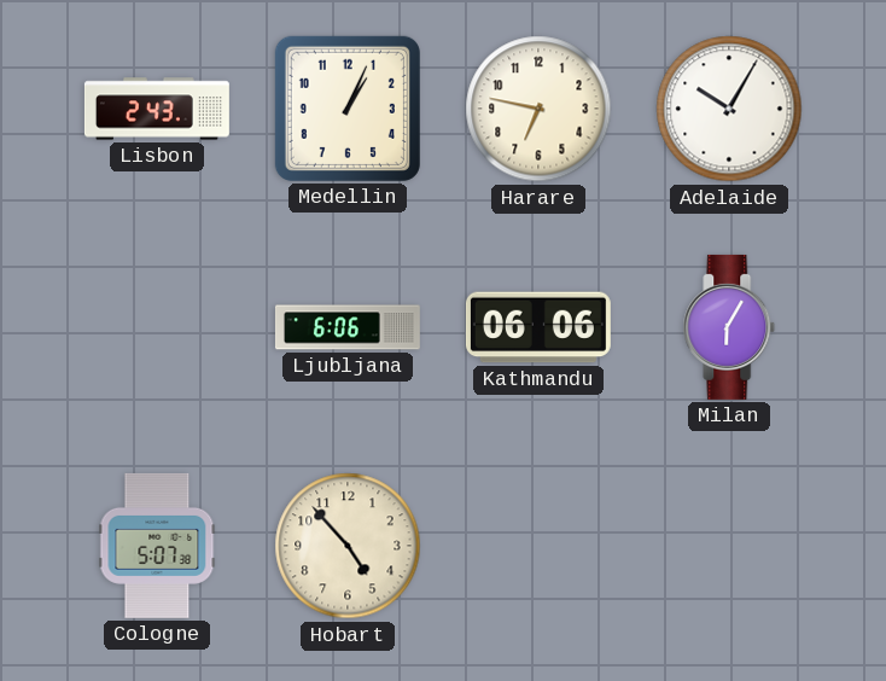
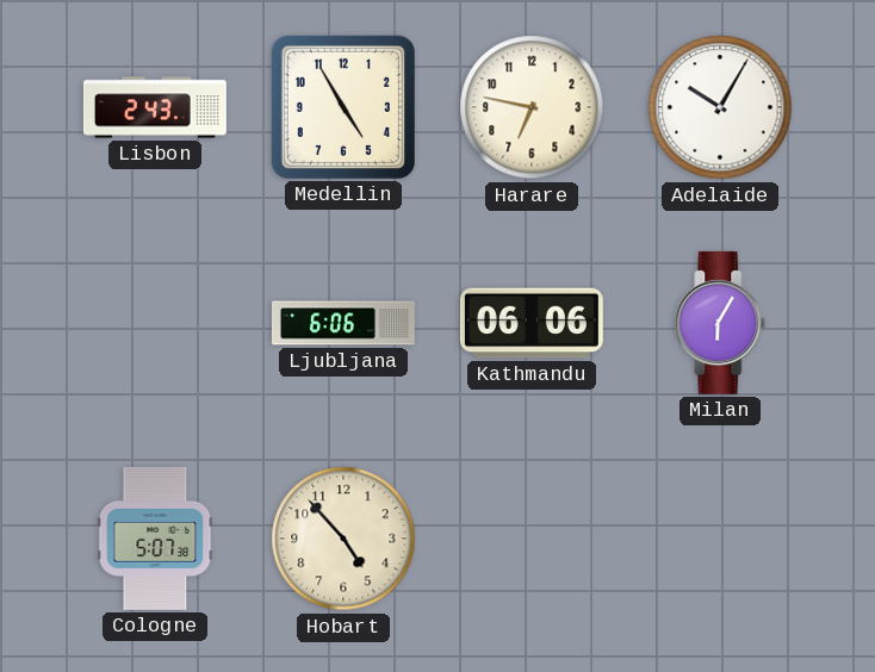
Medellin: 1:04 -> 4:55
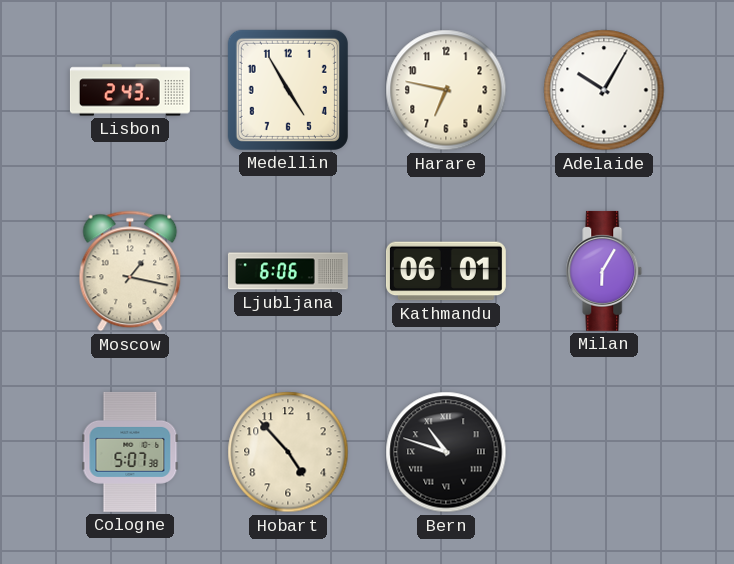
Moscow: none -> 1:17
Kathmandu: 06:06 -> 06:01
Bern: none -> 10:48
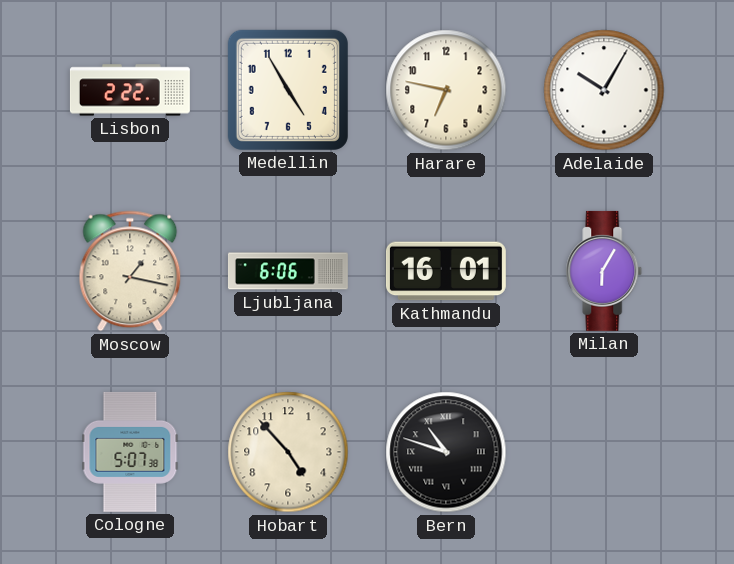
Lisbon: 2:43 -> 2:22
Kathmandu: 06:01 -> 16:01
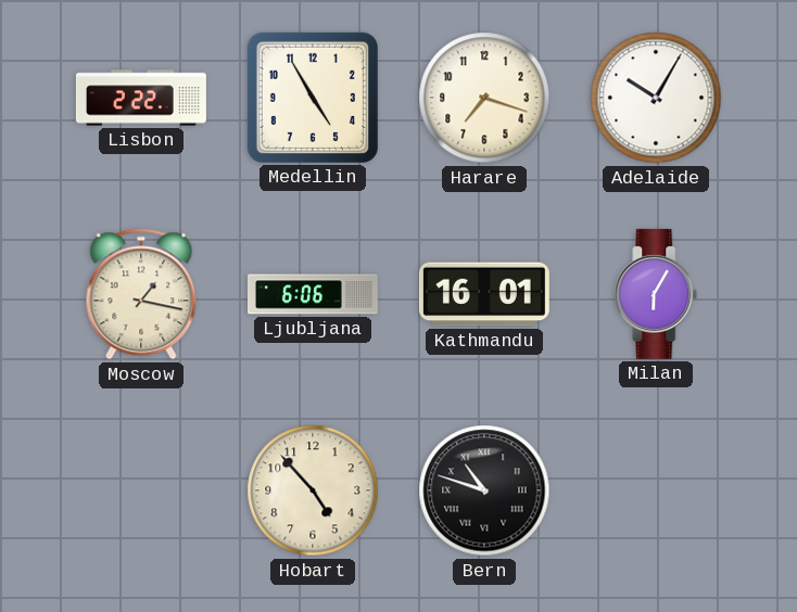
Harare: 6:47 -> 7:18
Cologne: 5:07 -> none
